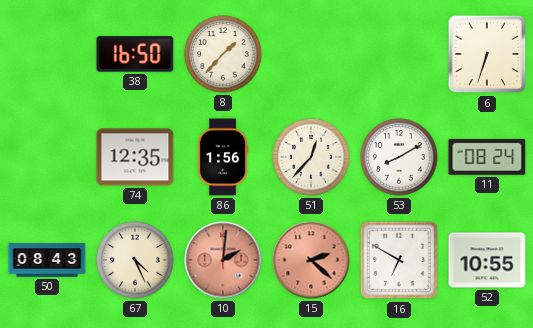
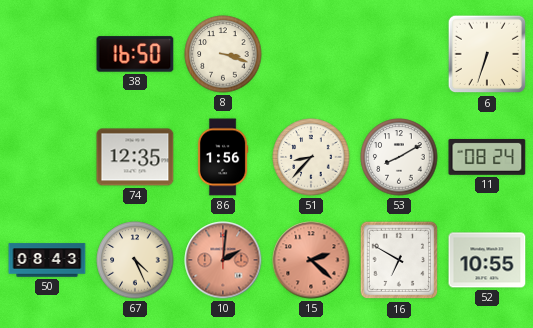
8: 1:37 -> 3:18
51: 12:37 -> 8:37
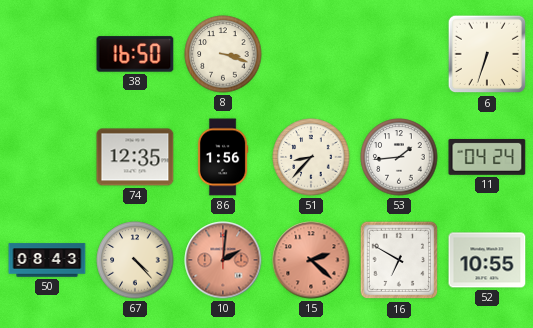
53: 8:10 -> 1:44
11: 08:24 -> 04:24
67: 4:26 -> 4:23
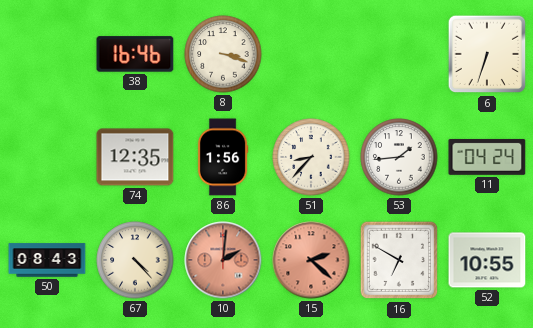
38: 16:50 -> 16:46
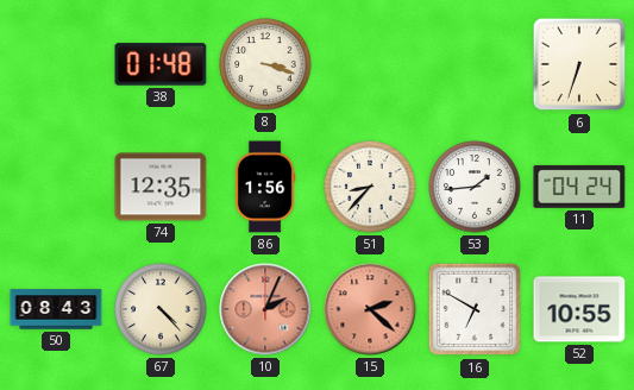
38: 16:46 -> 01:48
10: 2:01 -> 2:04
